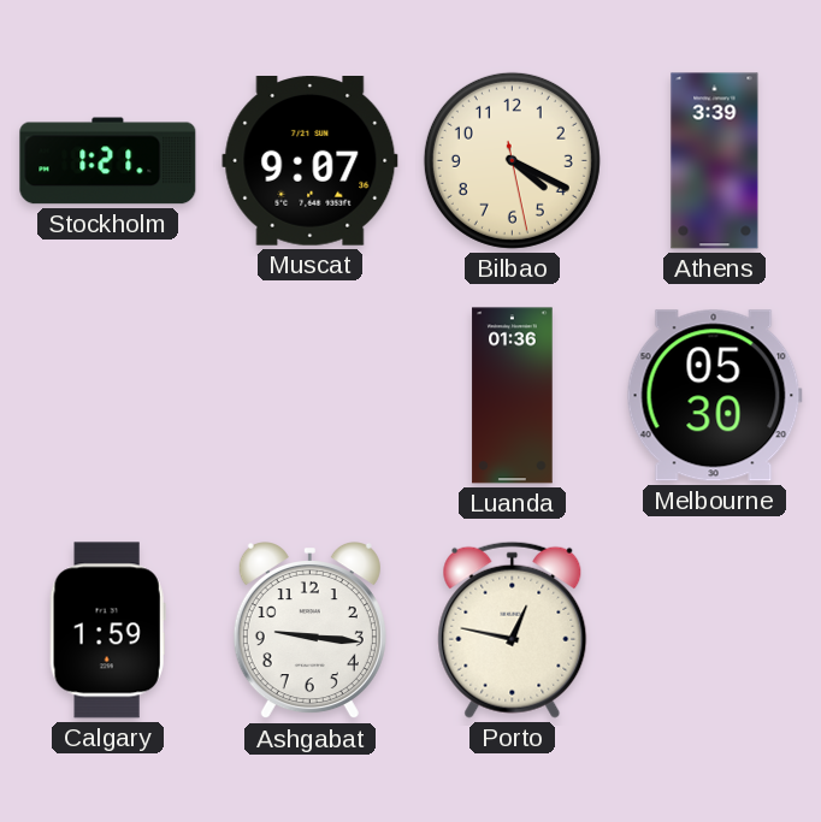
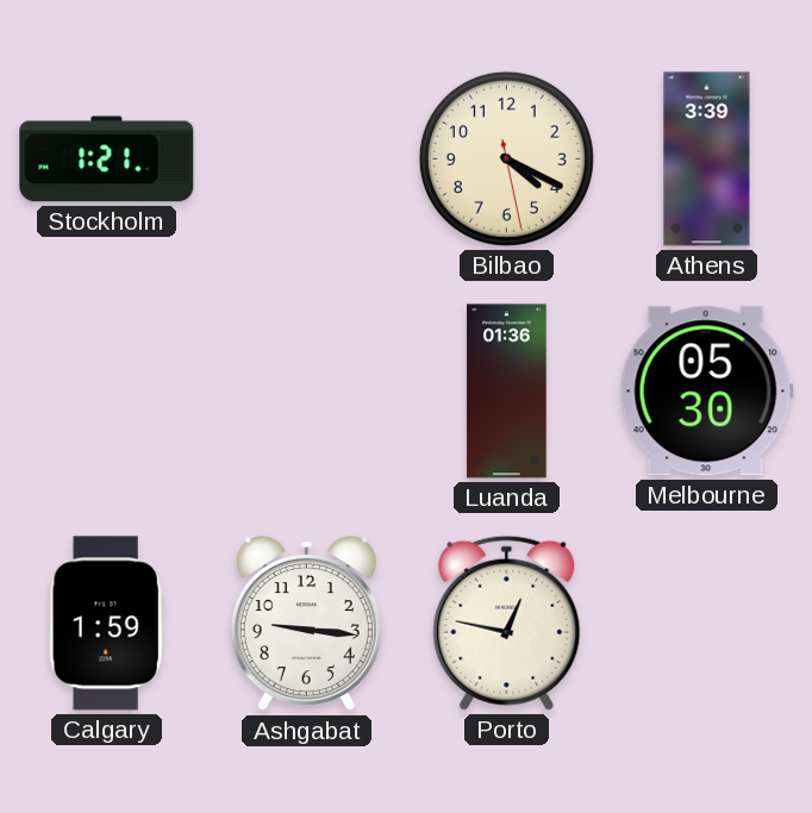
Muscat: 9:07 -> none
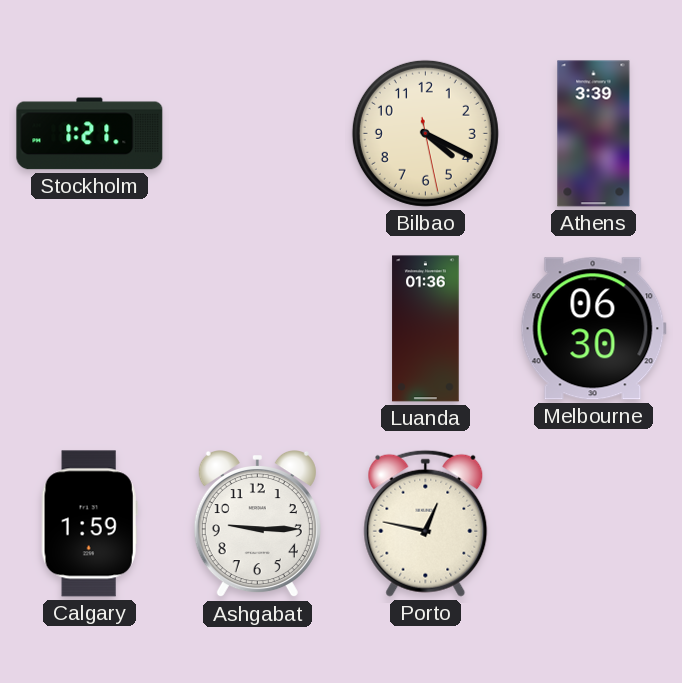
Melbourne: 05:30 -> 06:30
Ashgabat: 9:16 -> 9:15
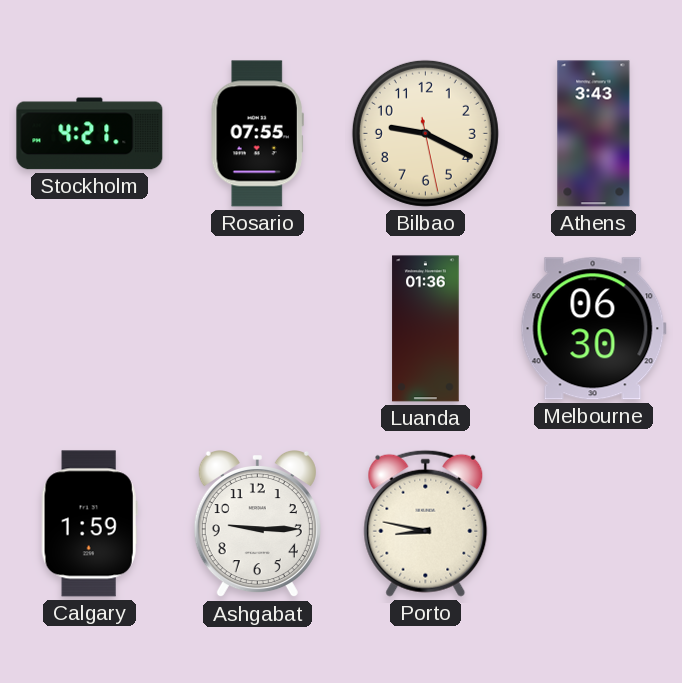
Stockholm: 1:21 -> 4:21
Rosario: none -> 07:55
Bilbao: 4:19 -> 9:19
Athens: 3:39 -> 3:43
Porto: 12:47 -> 8:47
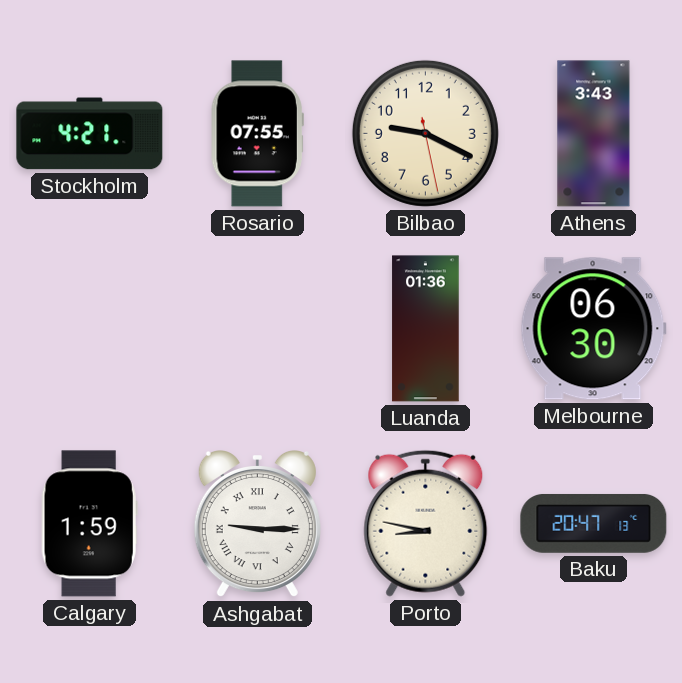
Ashgabat numerals: Arabic -> Roman
Baku: none -> 20:47
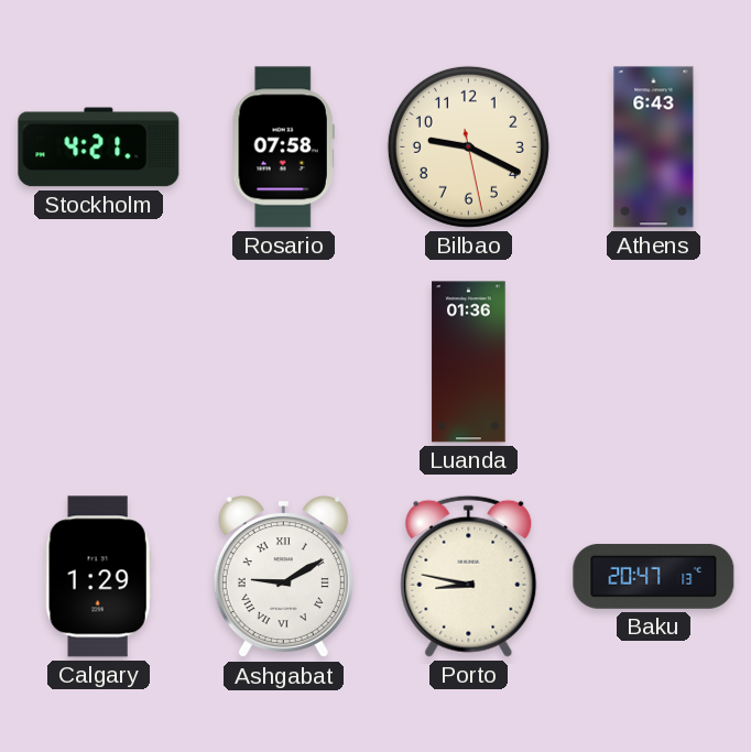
Rosario: 07:55 -> 07:58
Athens: 3:43 -> 6:43
Melbourne: 06:30 -> none
Calgary: 1:59 -> 1:29
Ashgabat: 9:15 -> 9:10
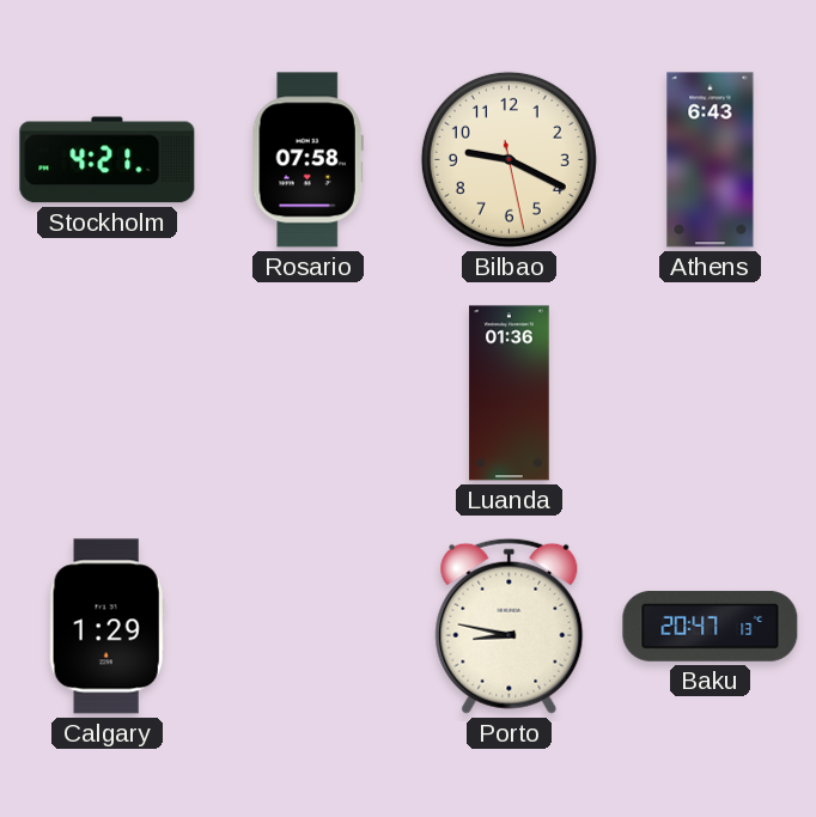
Ashgabat: 9:10 -> none
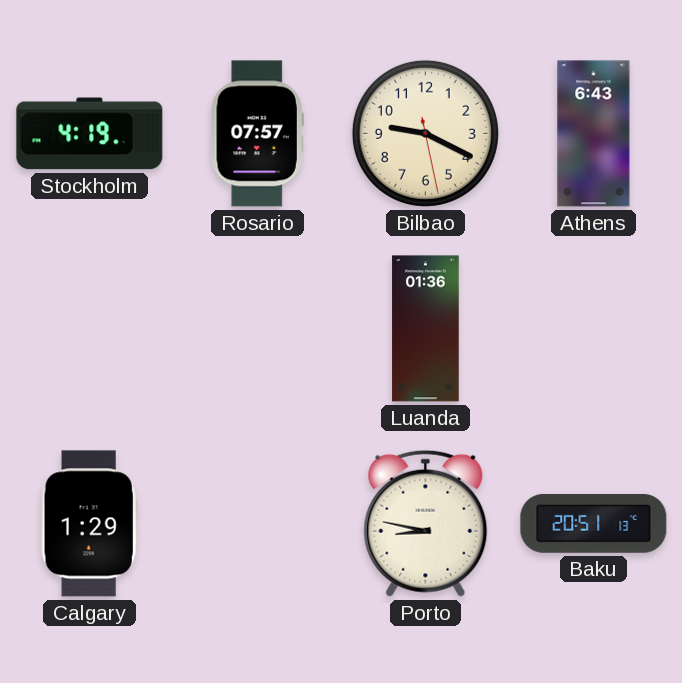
Stockholm: 4:21 -> 4:19
Rosario: 07:58 -> 07:57
Baku: 20:47 -> 20:51
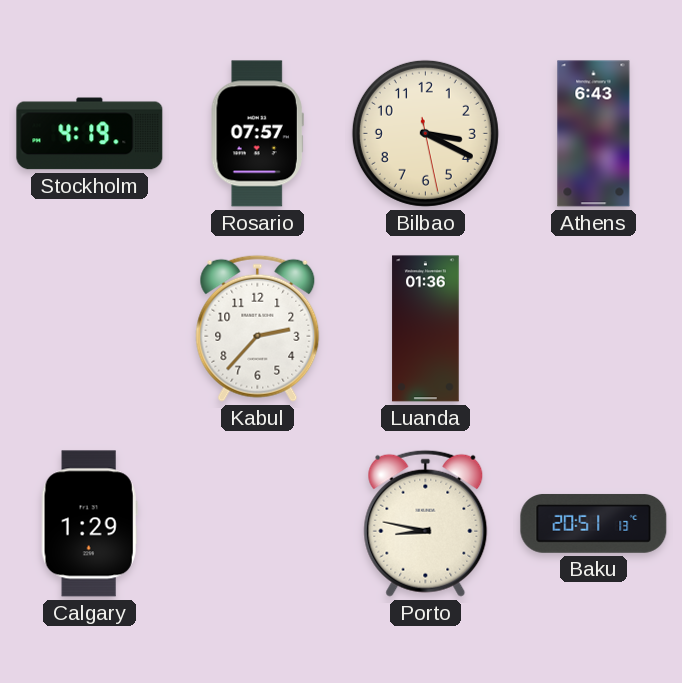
Bilbao: 9:19 -> 3:19
Kabul: none -> 2:37
